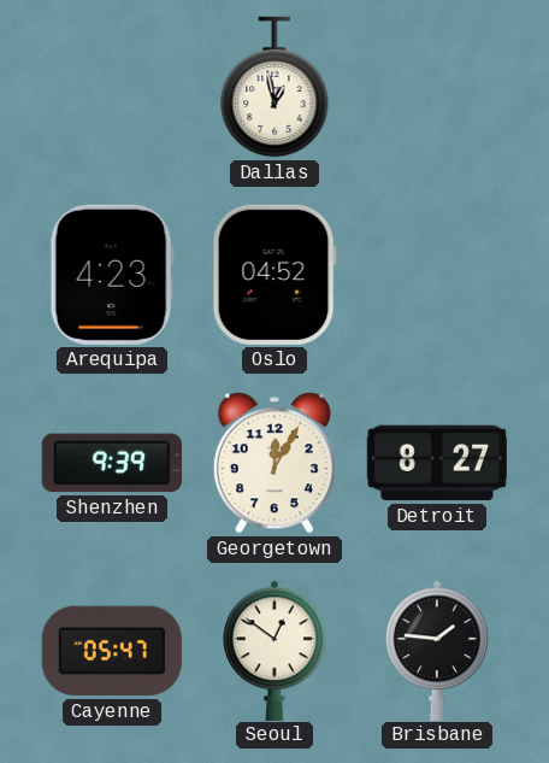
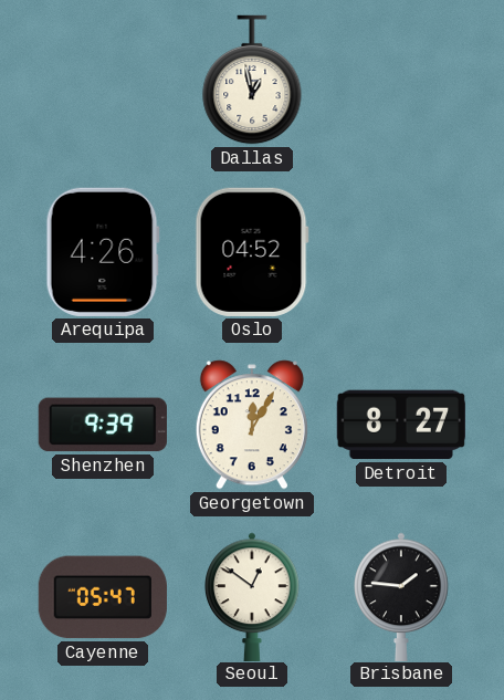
Arequipa: 4:23 -> 4:26
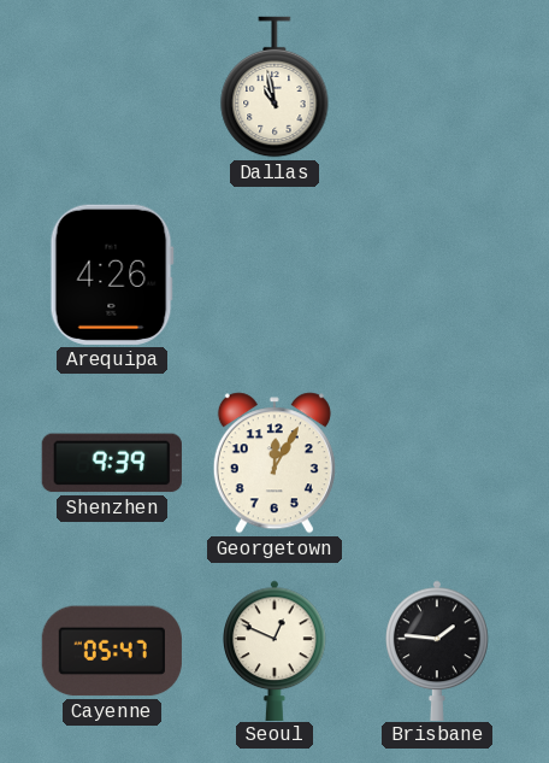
Dallas: 12:58 -> 10:58
Oslo: 04:52 -> none
Detroit: 8:27 -> none
Seoul: 12:51 -> 12:49
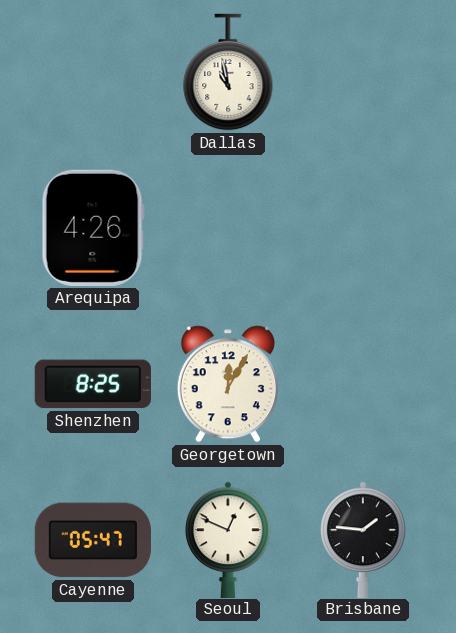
Shenzhen: 9:39 -> 8:25
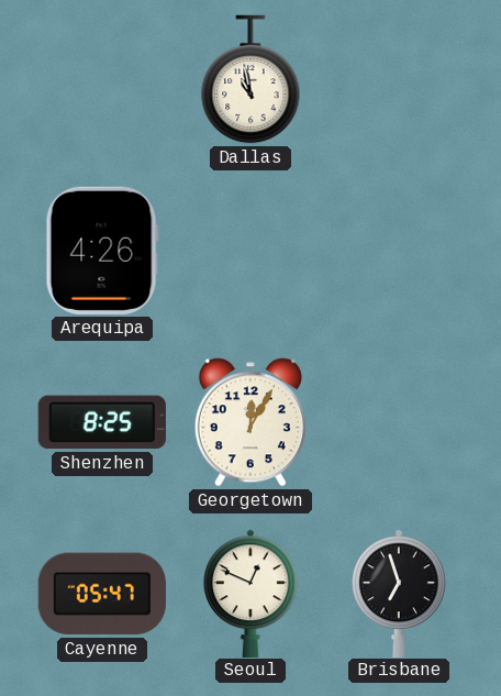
Brisbane: 1:46 -> 6:57
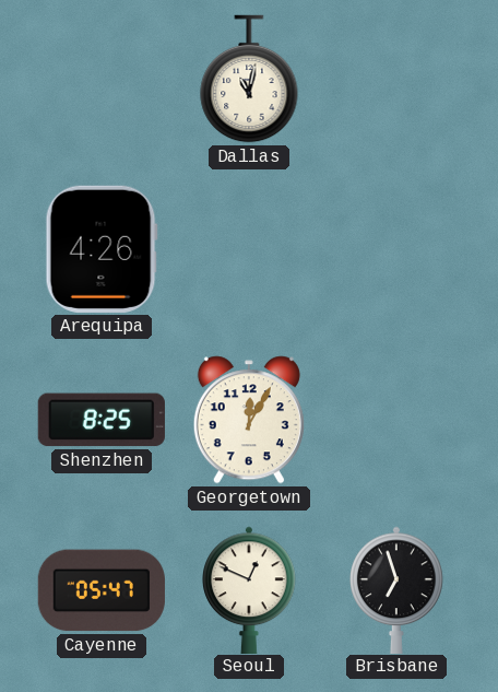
Dallas: 10:58 -> 11:02
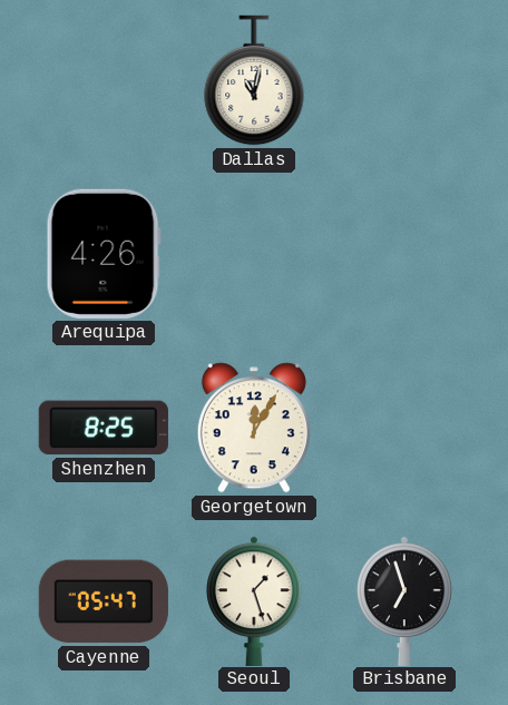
Seoul: 12:49 -> 1:27
